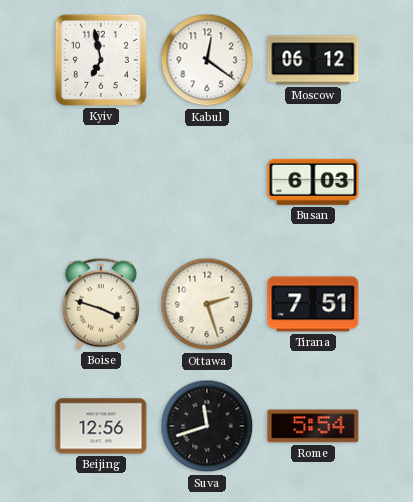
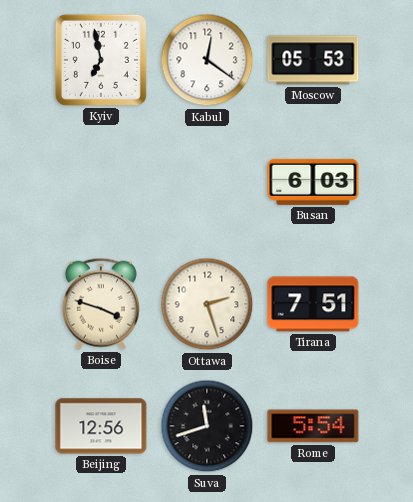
Moscow: 06:12 -> 05:53
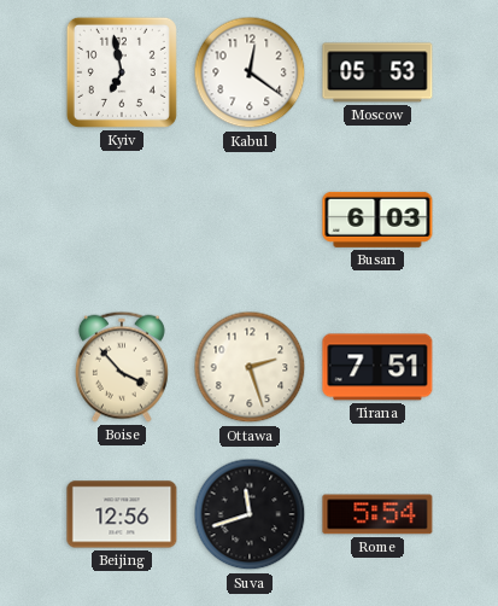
Boise: 3:48 -> 3:53
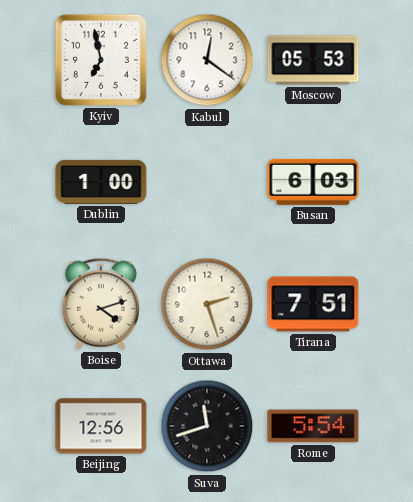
Dublin: none -> 1:00
Boise: 3:53 -> 4:12
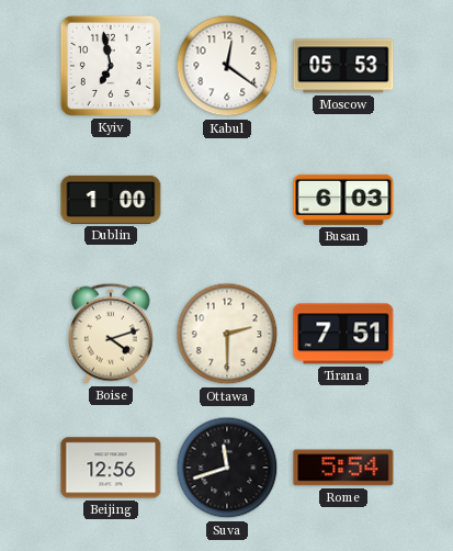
Ottawa: 2:27 -> 2:30
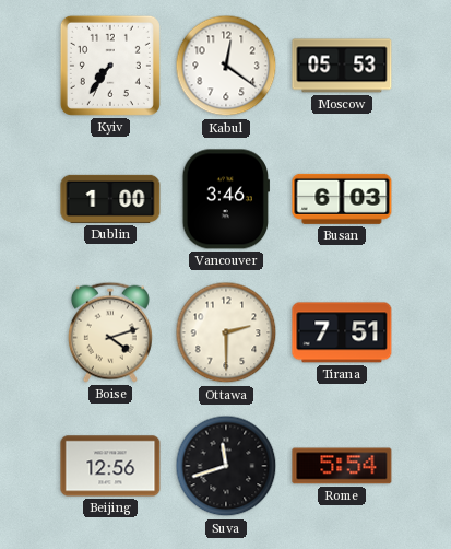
Kyiv: 6:58 -> 7:36
Vancouver: none -> 3:46
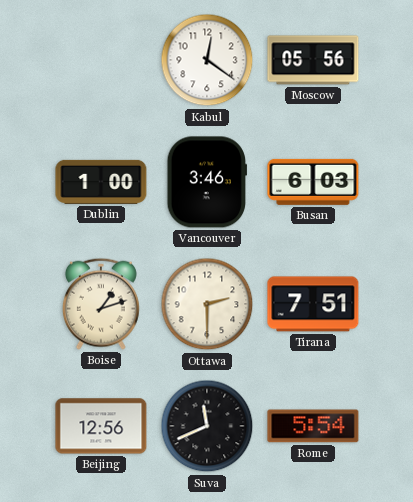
Kyiv: 7:36 -> none
Moscow: 05:53 -> 05:56
Boise: 4:12 -> 1:12
Suva: 11:42 -> 11:41
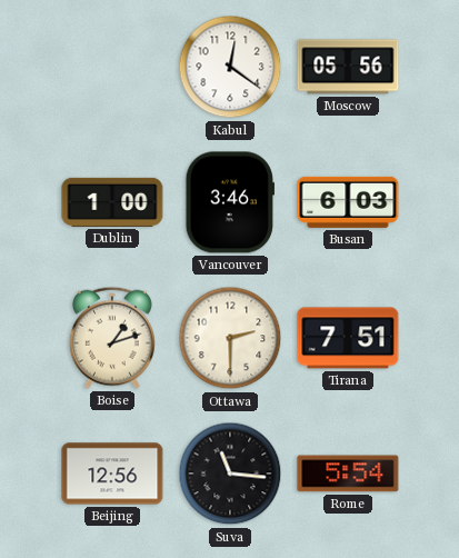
Suva: 11:41 -> 11:16
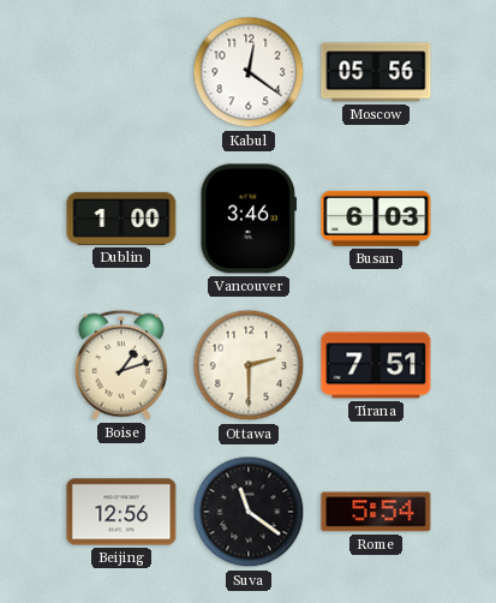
Suva: 11:16 -> 11:21
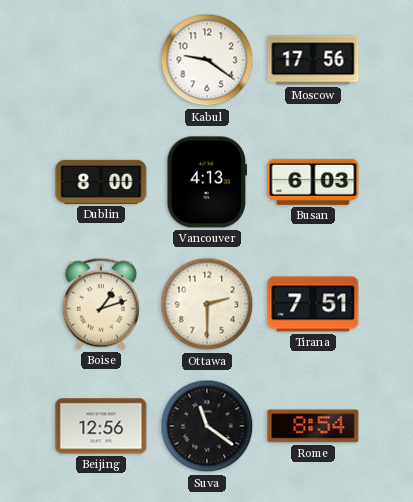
Kabul: 12:21 -> 9:21
Moscow: 05:56 -> 17:56
Dublin: 1:00 -> 8:00
Vancouver: 3:46 -> 4:13
Rome: 5:54 -> 8:54
